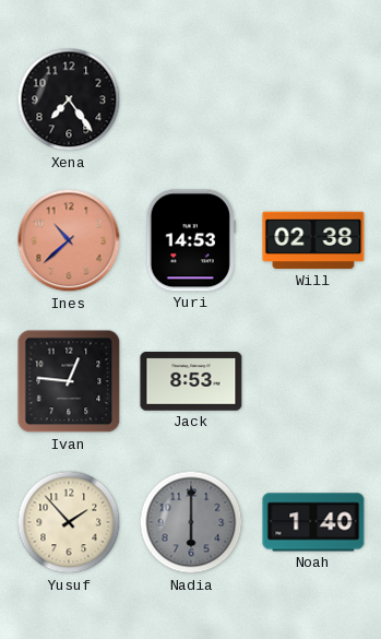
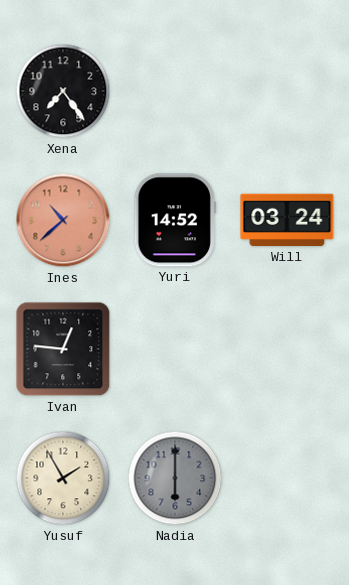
Yuri: 14:53 -> 14:52
Will: 02:38 -> 03:24
Jack: 8:53 -> none
Yusuf: 1:53 -> 1:55
Noah: 1:40 -> none
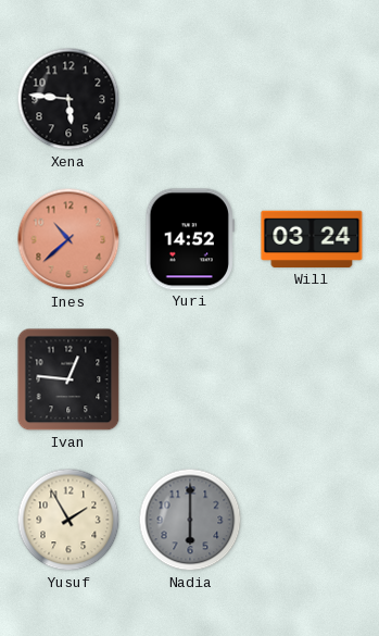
Xena: 7:24 -> 5:46
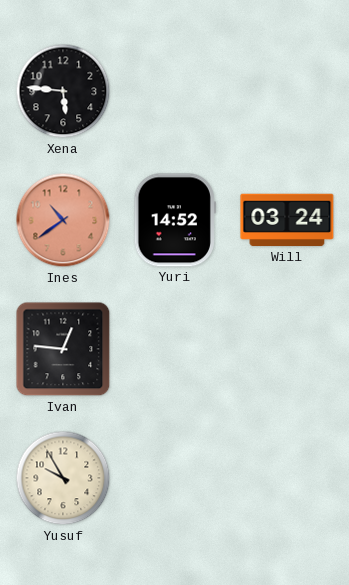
Ines: 10:38 -> 10:39
Yusuf: 1:55 -> 9:55
Nadia: 6:00 -> none
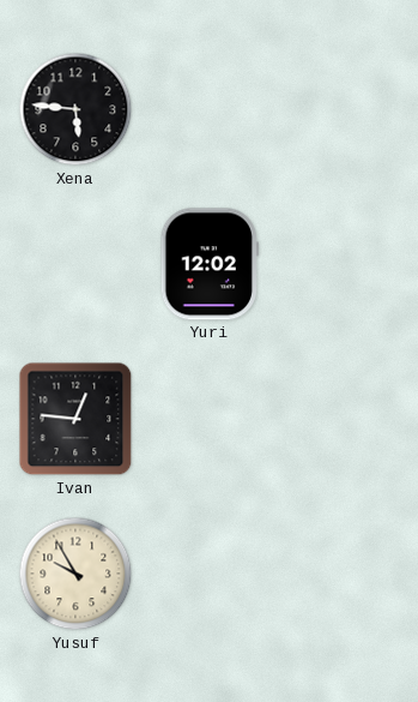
Ines: 10:39 -> none
Yuri: 14:52 -> 12:02
Will: 03:24 -> none
